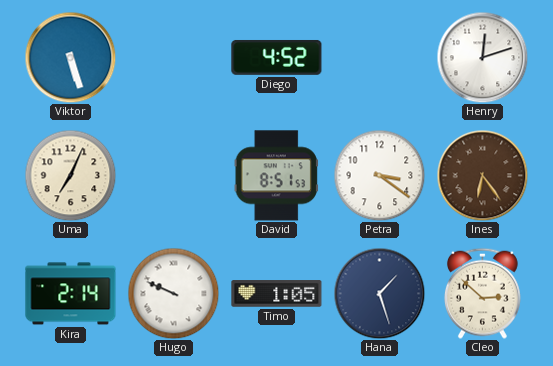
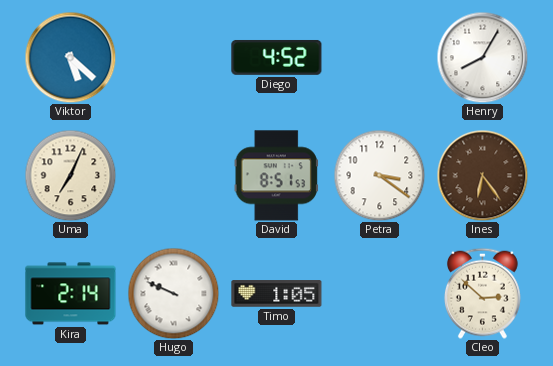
Viktor: 5:27 -> 5:22
Henry: 12:12 -> 8:05
Hana: 1:27 -> none
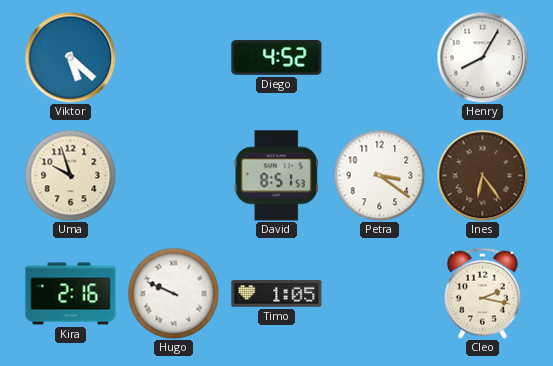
Uma: 7:04 -> 9:57
Kira: 2:14 -> 2:16
Cleo: 2:52 -> 2:17
